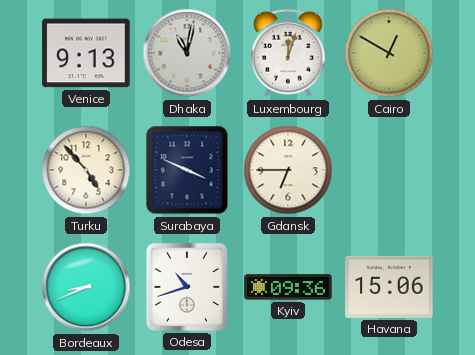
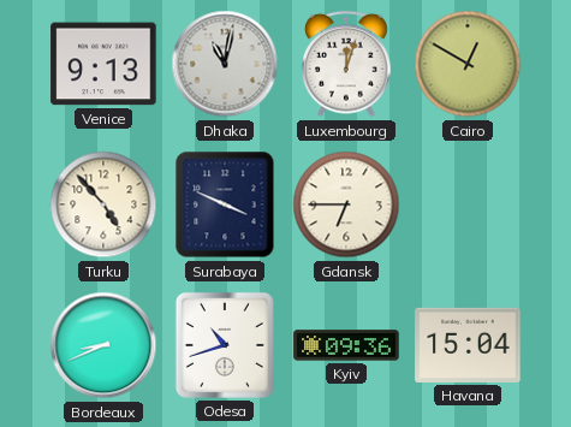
Havana: 15:06 -> 15:04
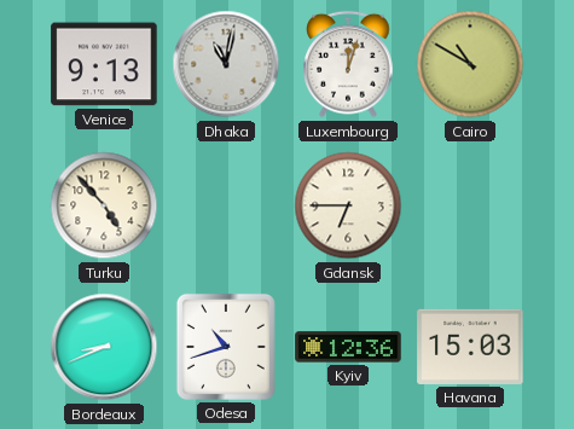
Cairo: 12:50 -> 10:50
Surabaya: 3:49 -> none
Kyiv: 09:36 -> 12:36
Havana: 15:04 -> 15:03
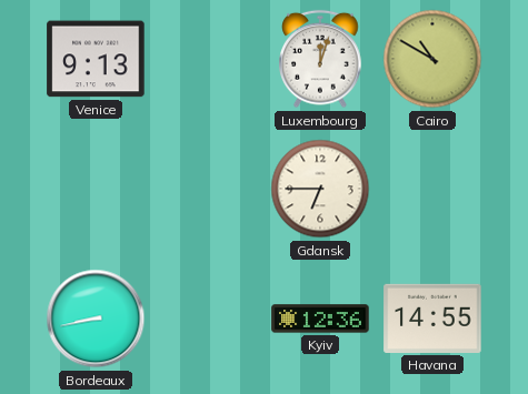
Dhaka: 11:02 -> none
Turku: 4:53 -> none
Bordeaux: 8:41 -> 8:43
Odesa: 10:42 -> none
Havana: 15:03 -> 14:55
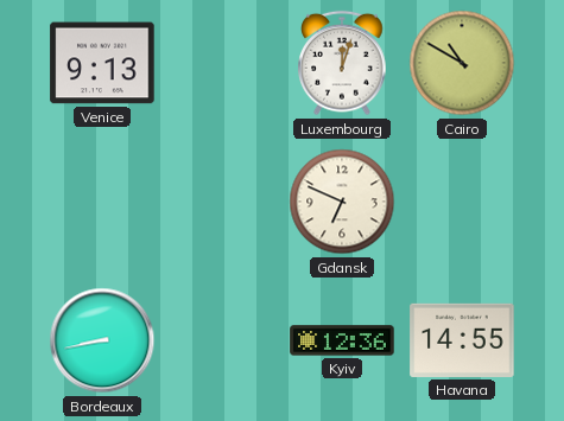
Gdansk: 6:45 -> 6:49
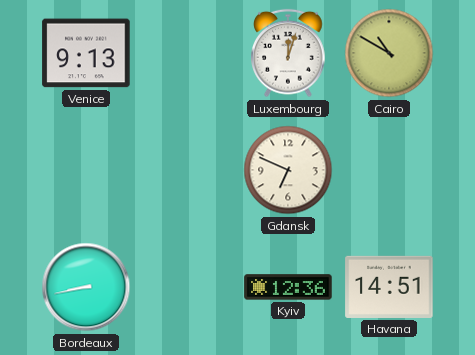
Havana: 14:55 -> 14:51
